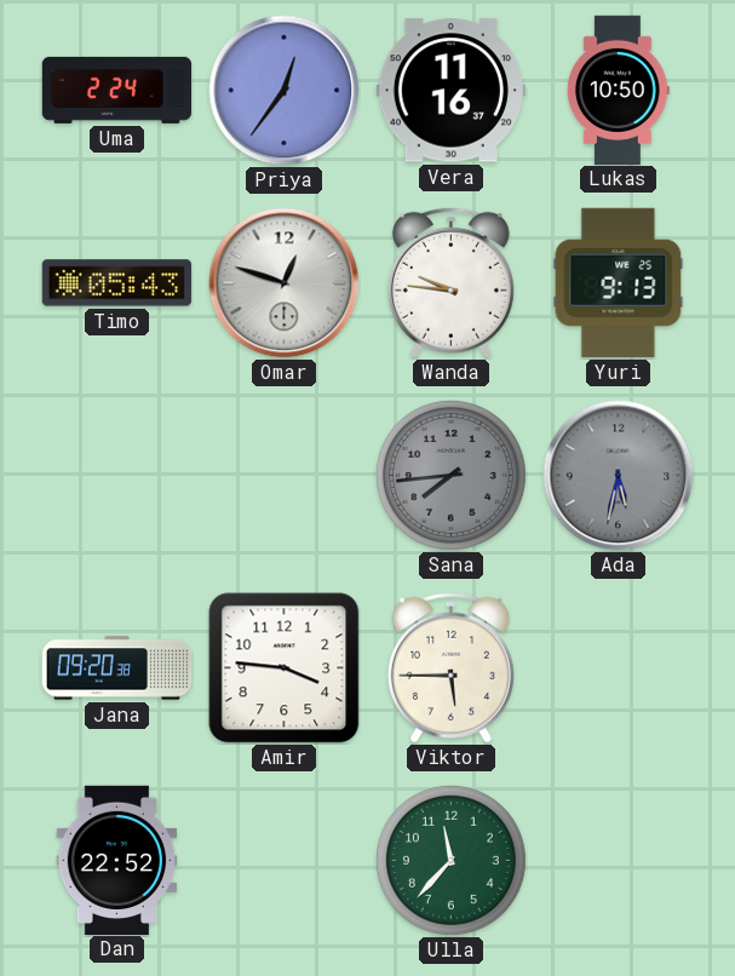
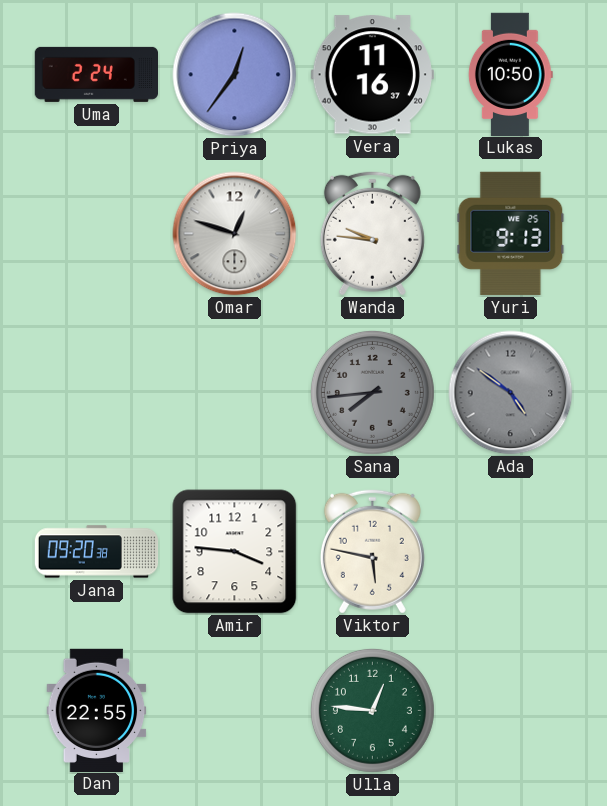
Timo: 05:43 -> none
Ada: 5:32 -> 4:51
Viktor: 5:45 -> 5:47
Dan: 22:52 -> 22:55
Ulla: 11:37 -> 12:46
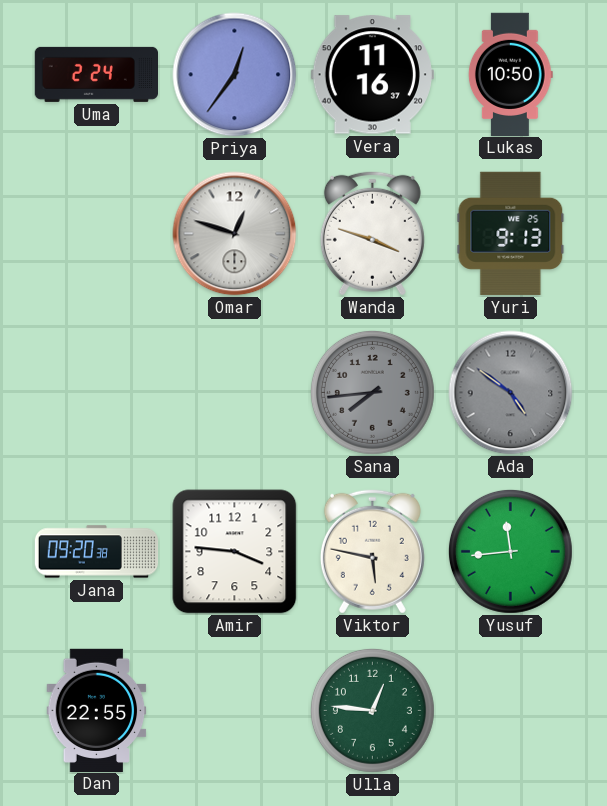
Wanda: 9:46 -> 3:48
Yusuf: none -> 11:44
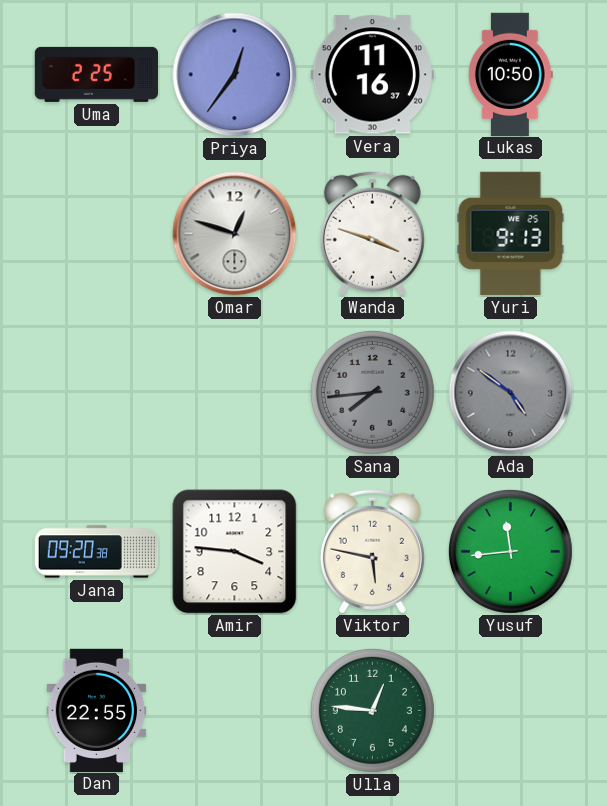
Uma: 2:24 -> 2:25
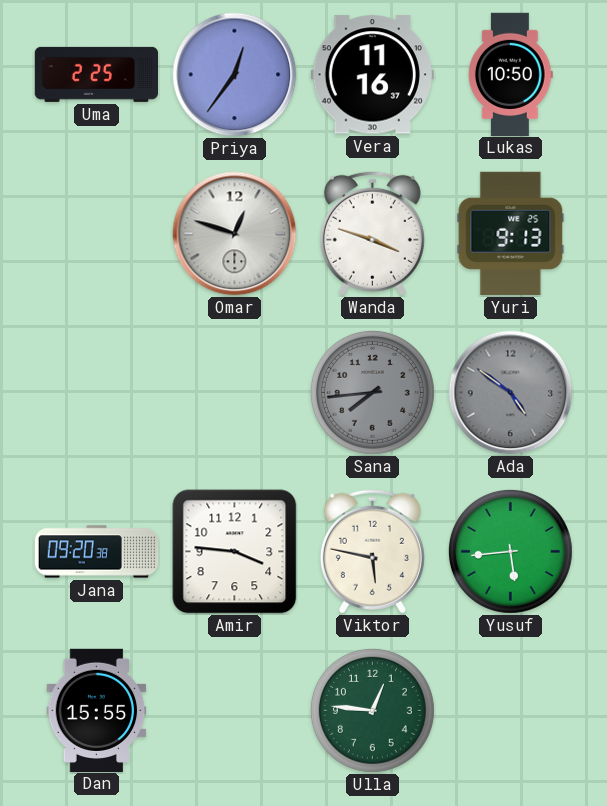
Yusuf: 11:44 -> 5:44
Dan: 22:55 -> 15:55
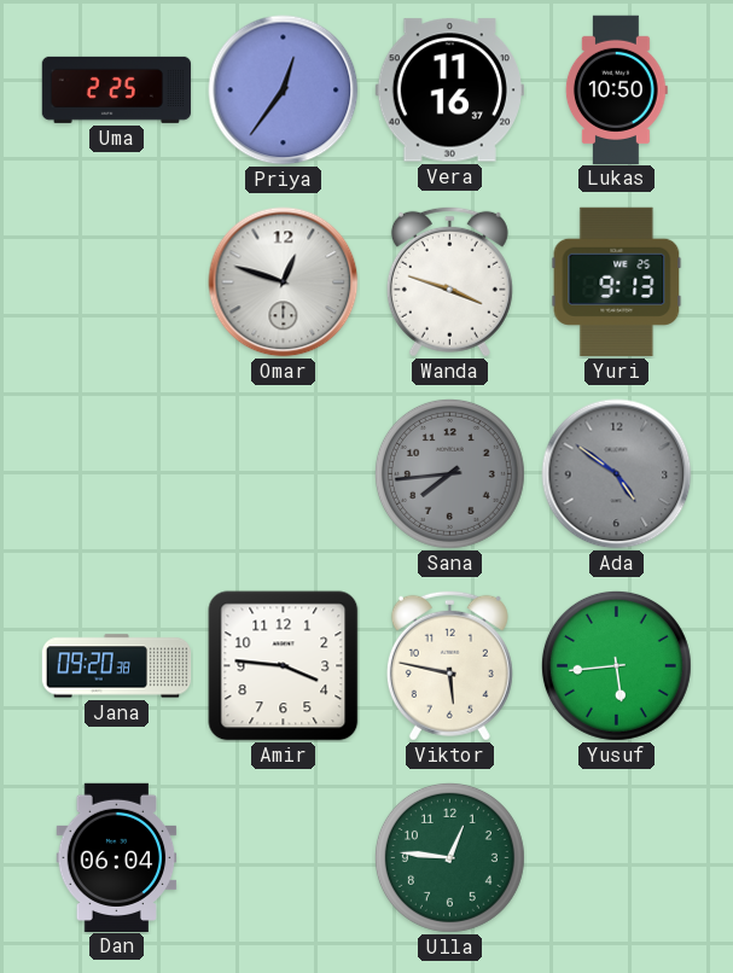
Dan: 15:55 -> 06:04
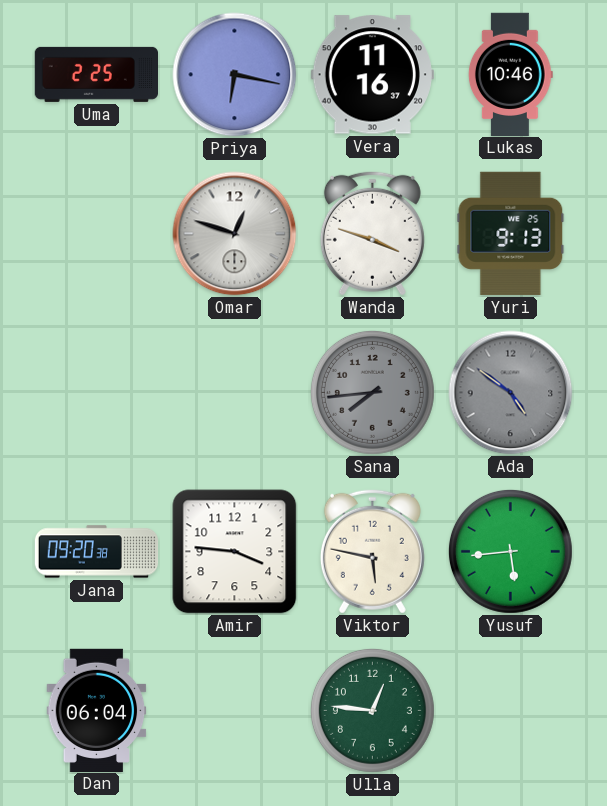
Priya: 12:36 -> 6:17
Lukas: 10:50 -> 10:46
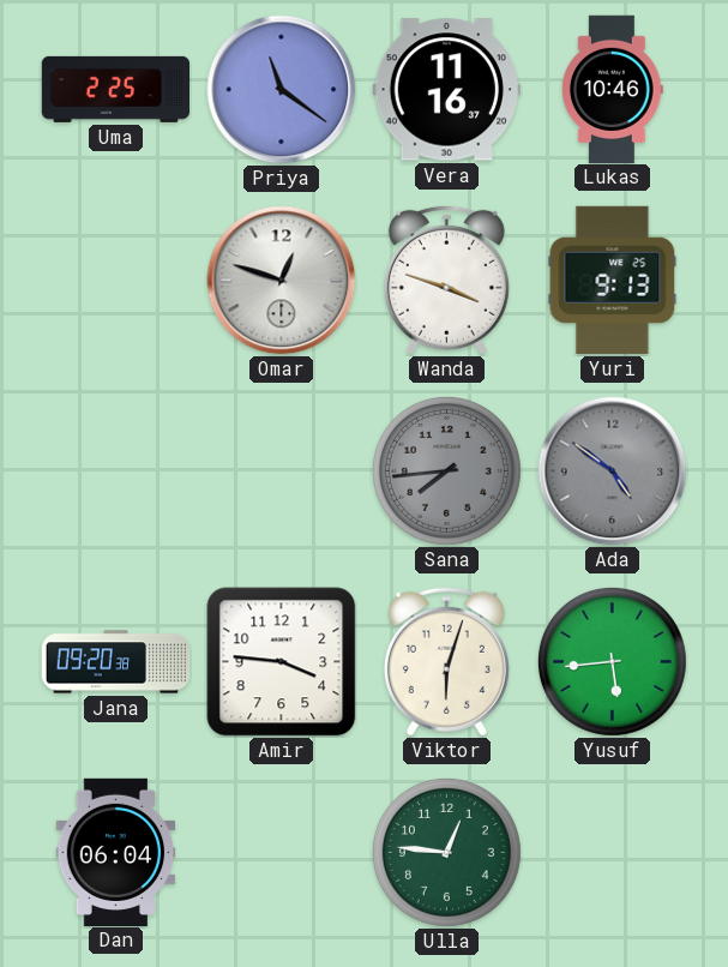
Priya: 6:17 -> 11:21
Viktor: 5:47 -> 6:03
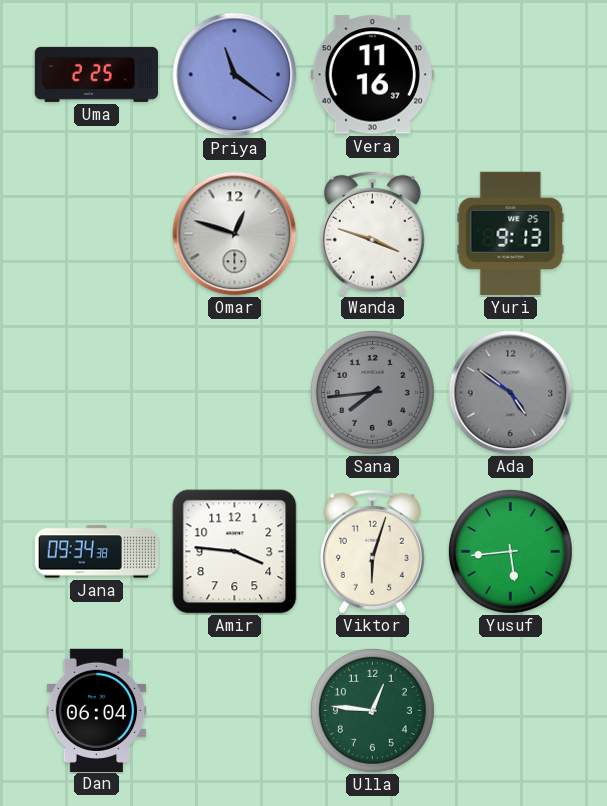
Lukas: 10:46 -> none
Jana: 09:20 -> 09:34
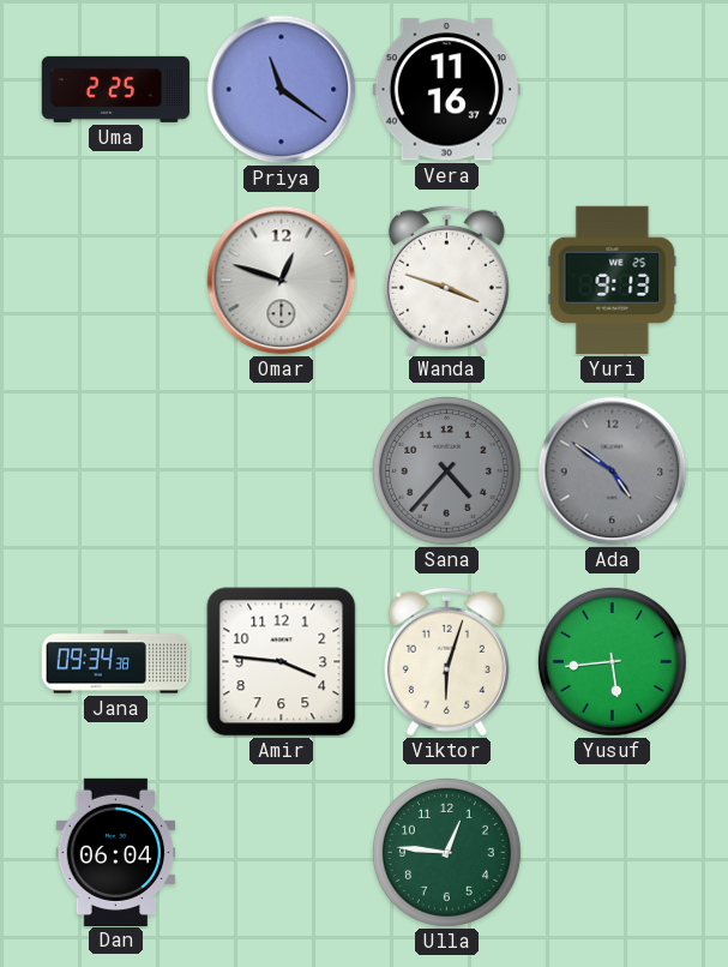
Sana: 7:44 -> 4:37
